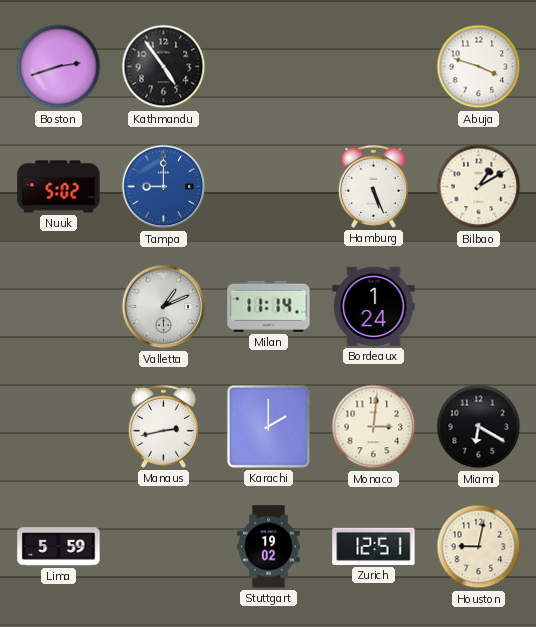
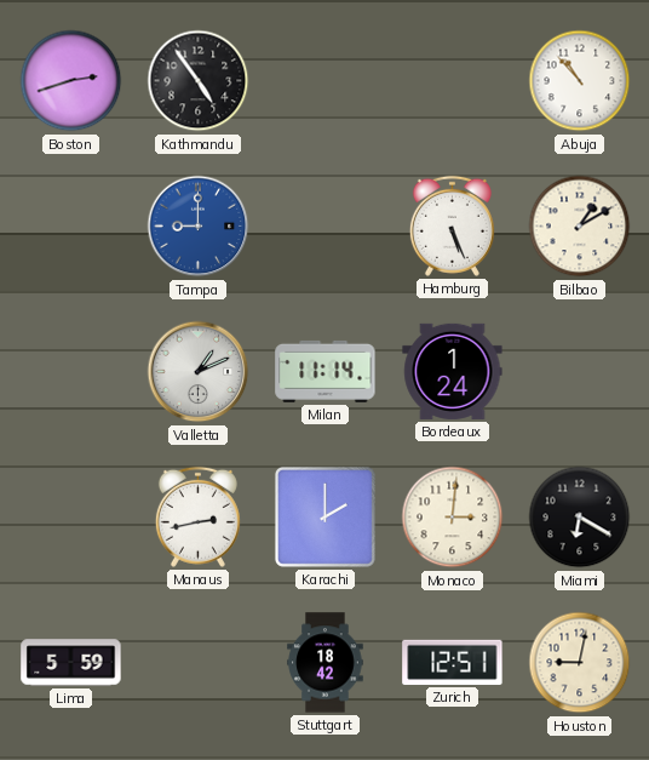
Abuja: 3:48 -> 10:53
Nuuk: 5:02 -> none
Stuttgart: 19:02 -> 18:42
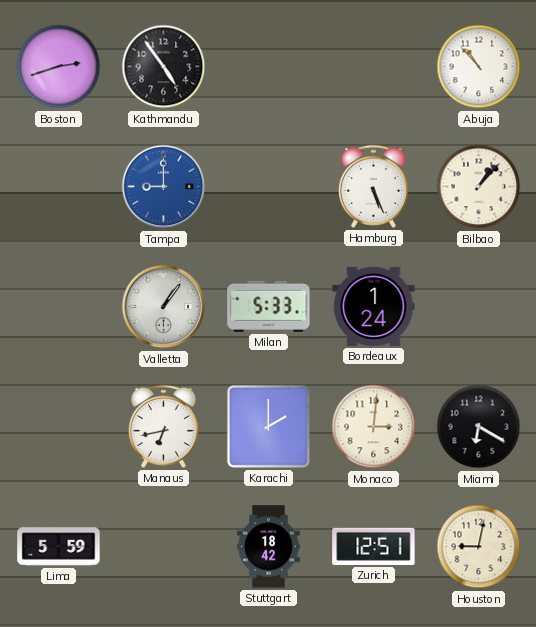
Bilbao: 1:10 -> 1:07
Valletta: 1:11 -> 1:06
Milan: 11:14 -> 5:33
Manaus: 2:43 -> 6:43
